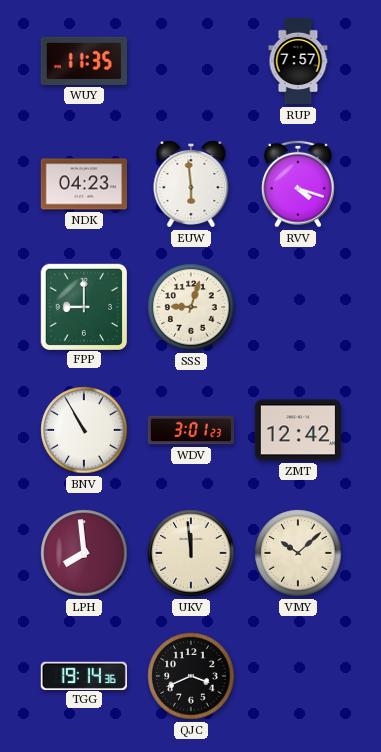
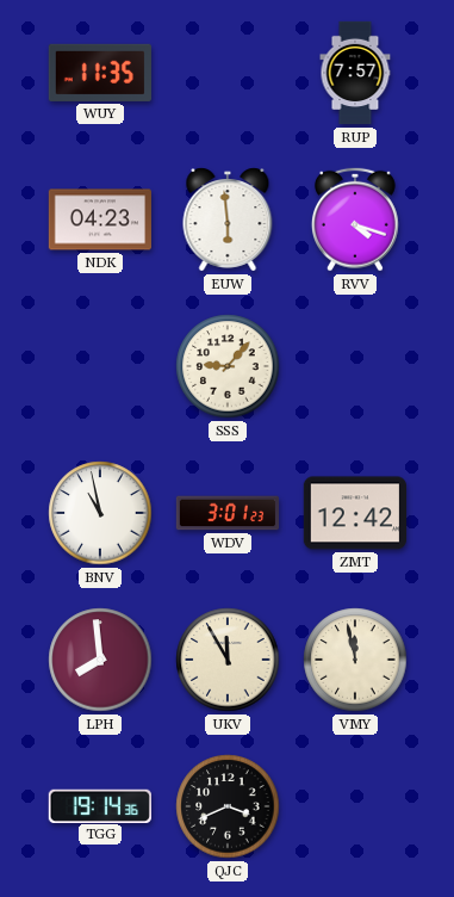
FPP: 9:00 -> none
SSS: 9:03 -> 9:07
BNV: 10:55 -> 10:58
UKV: 11:59 -> 11:55
VMY: 10:08 -> 11:58
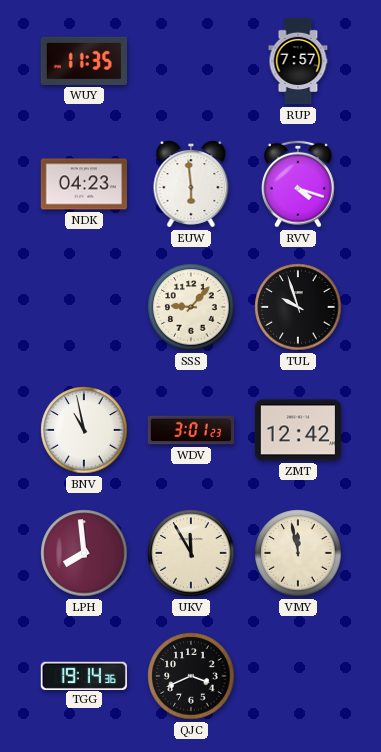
TUL: none -> 9:57
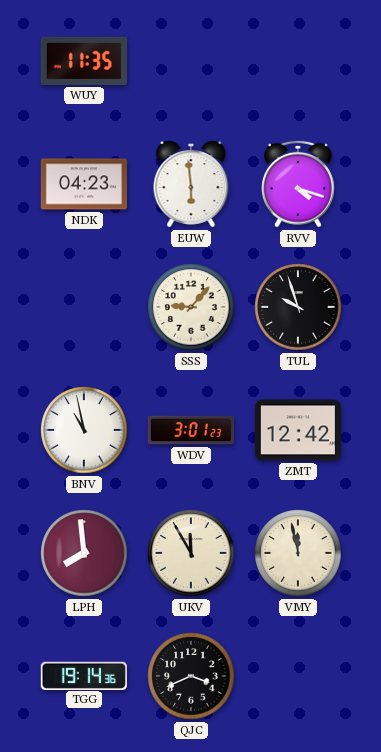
RUP: 7:57 -> none
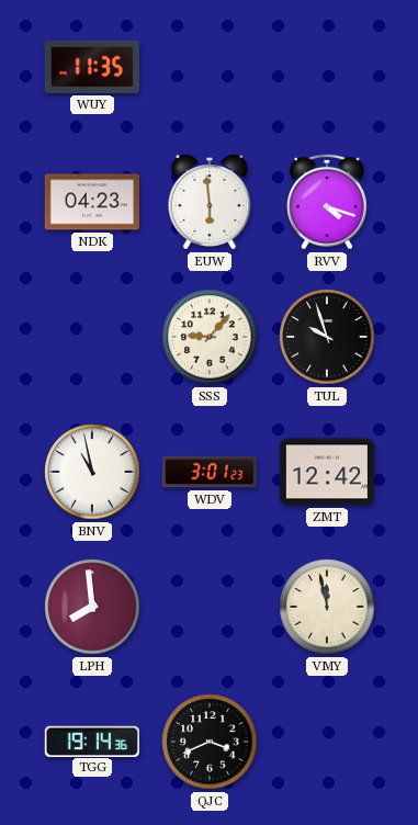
UKV: 11:55 -> none
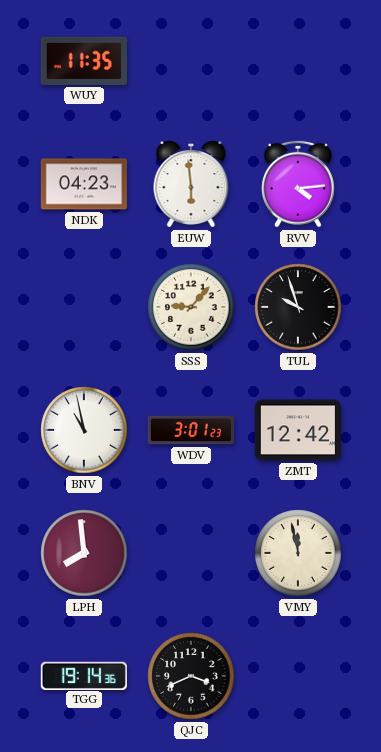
RVV: 4:18 -> 4:14
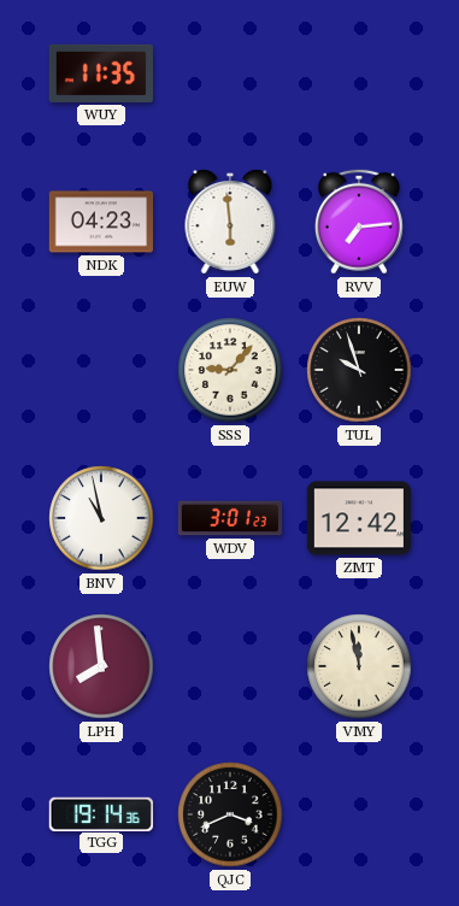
RVV: 4:14 -> 7:14
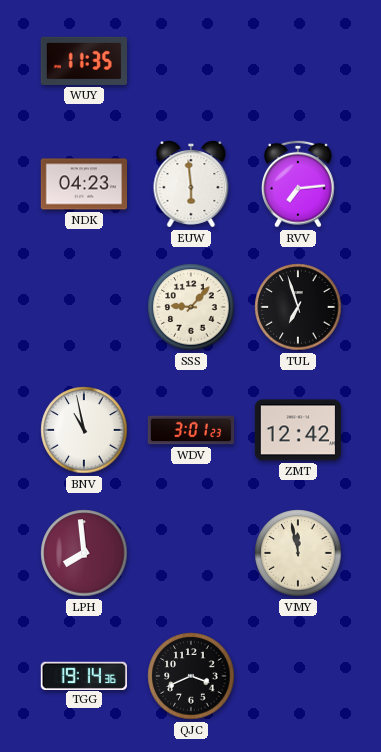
TUL: 9:57 -> 6:57
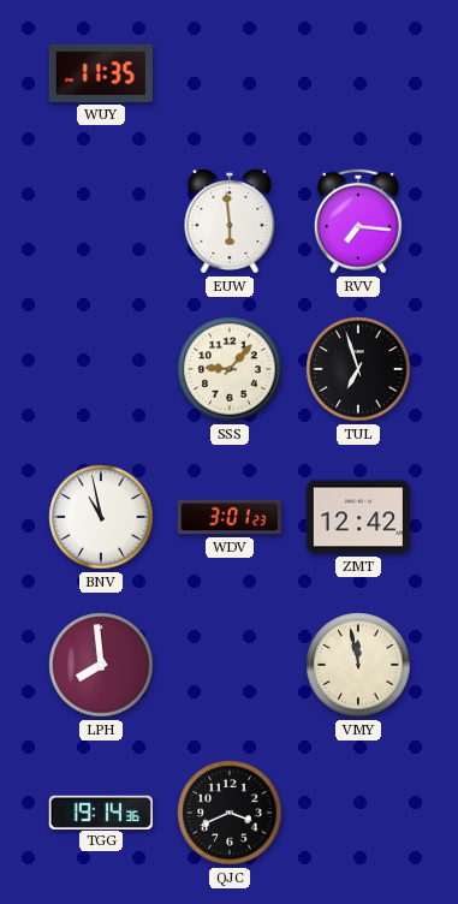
NDK: 04:23 -> none
RVV: 7:14 -> 7:16
